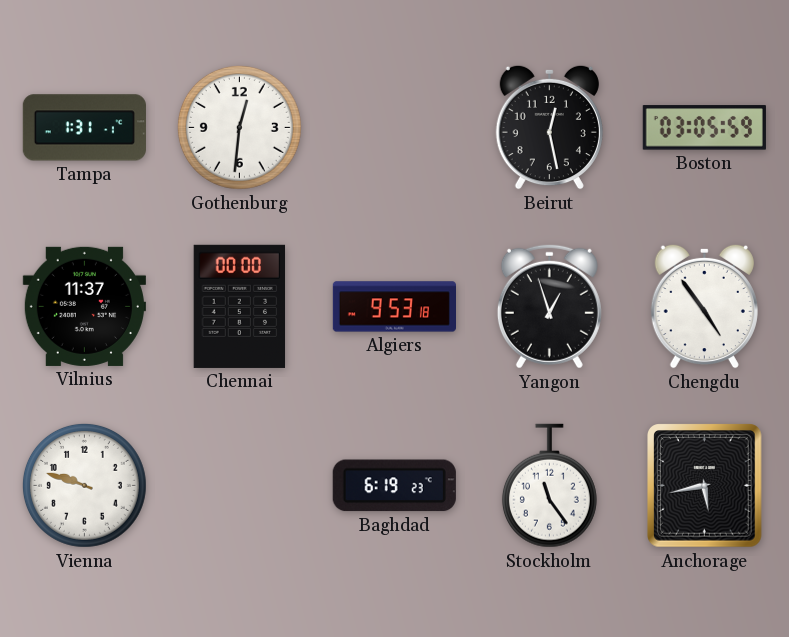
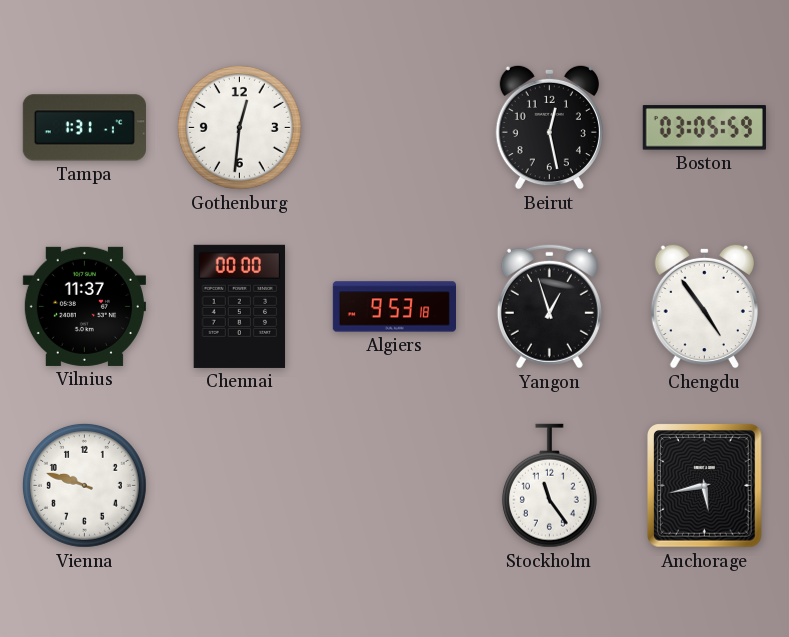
Baghdad: 6:19 -> none
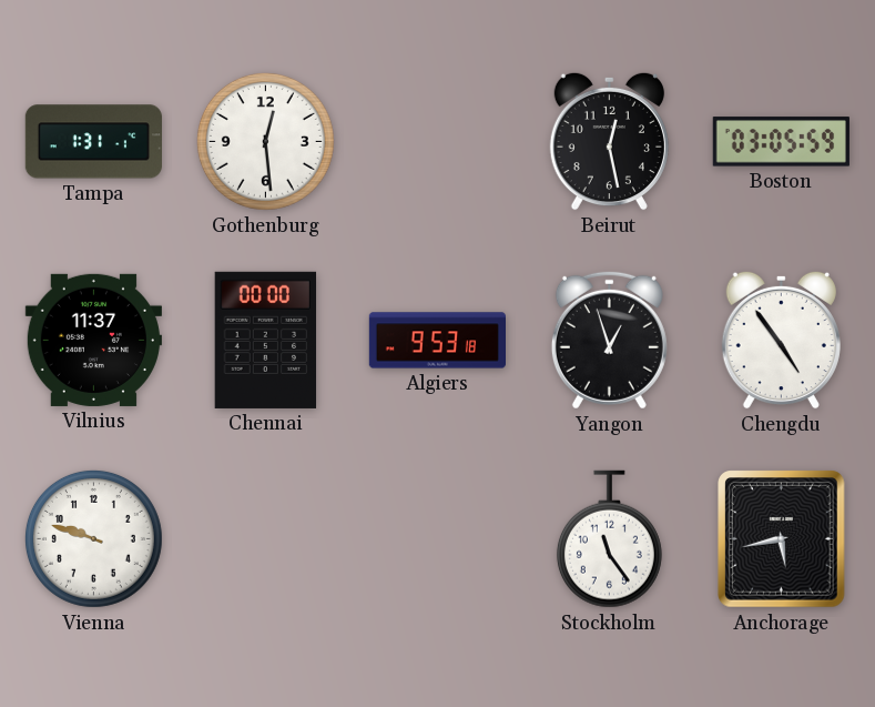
Gothenburg: 12:31 -> 12:29
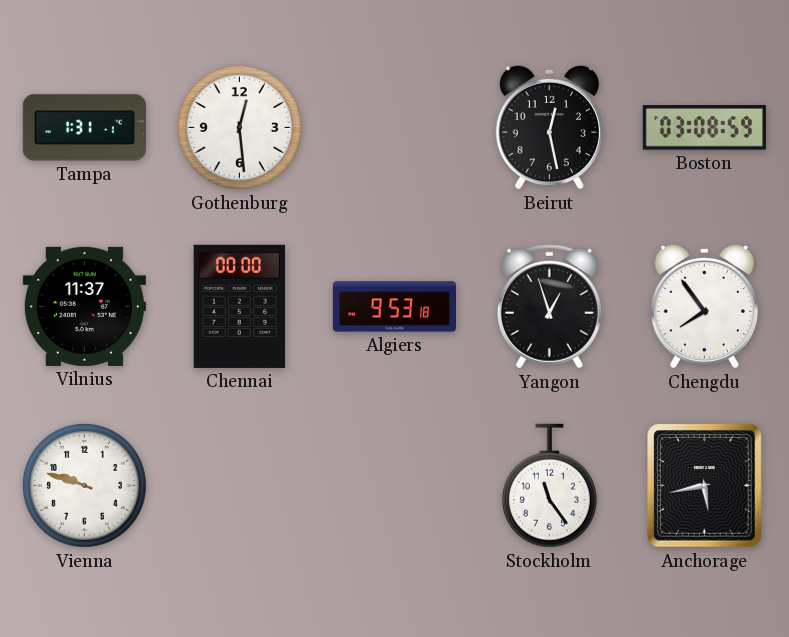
Boston: 03:05 -> 03:08
Chengdu: 4:54 -> 7:54
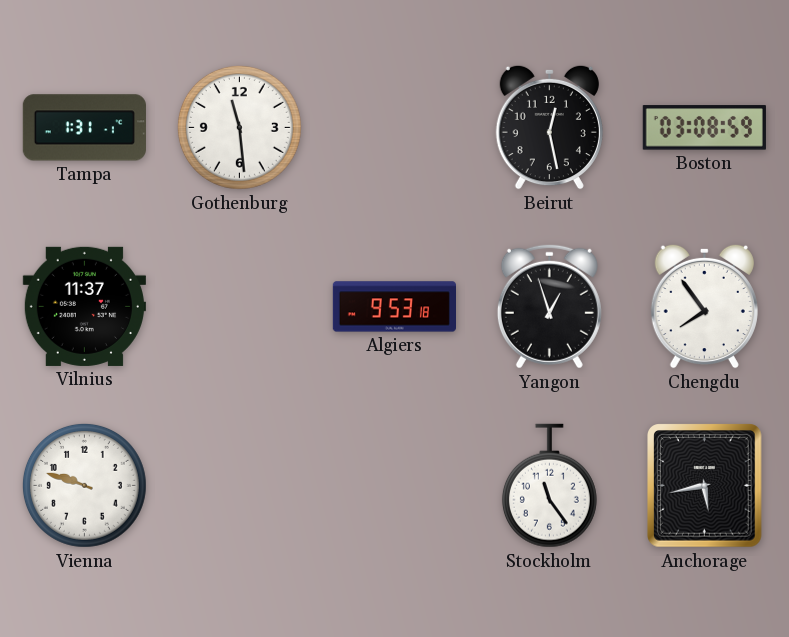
Gothenburg: 12:29 -> 11:29
Chennai: 00:00 -> none
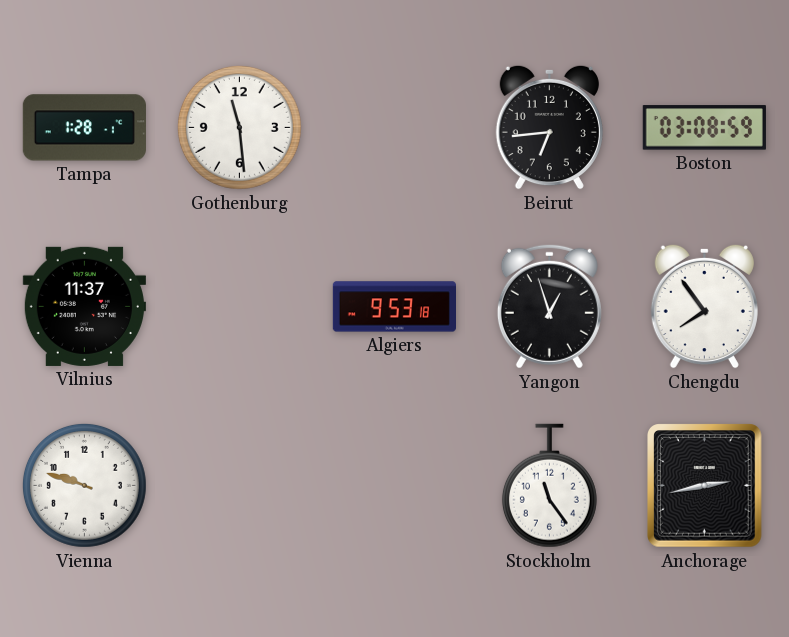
Tampa: 1:31 -> 1:28
Beirut: 12:28 -> 6:44
Anchorage: 5:43 -> 2:43
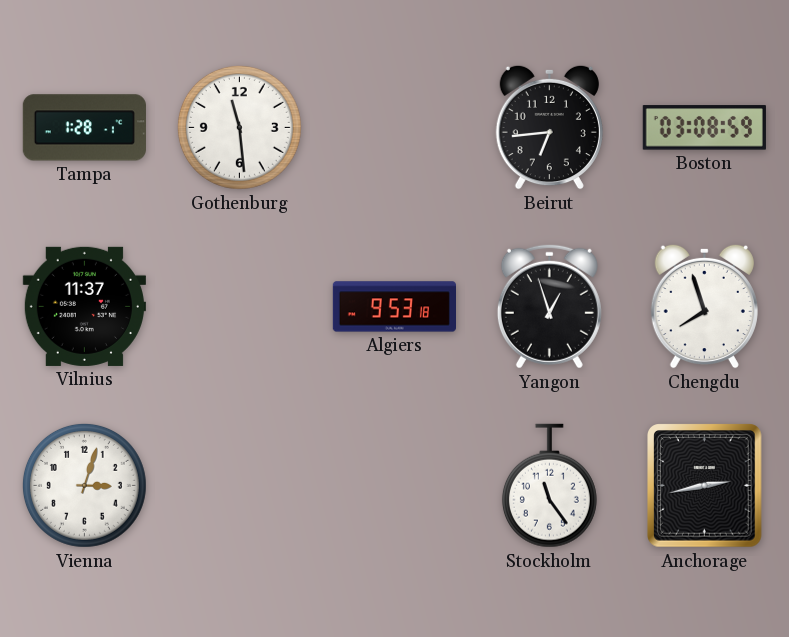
Chengdu: 7:54 -> 7:57
Vienna: 9:48 -> 3:03
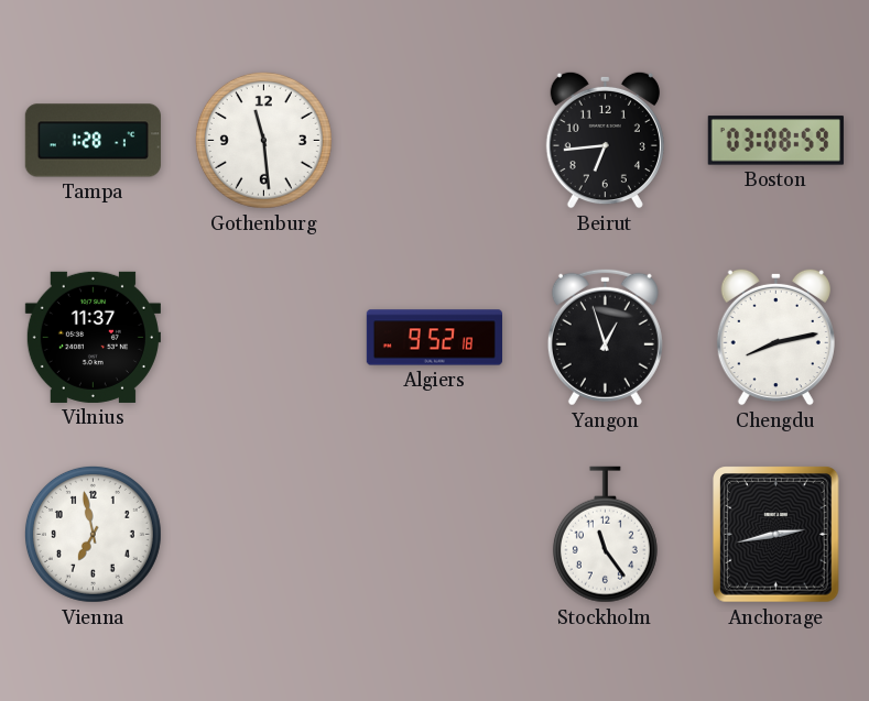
Algiers: 9:53 -> 9:52
Chengdu: 7:57 -> 8:13
Vienna: 3:03 -> 6:58
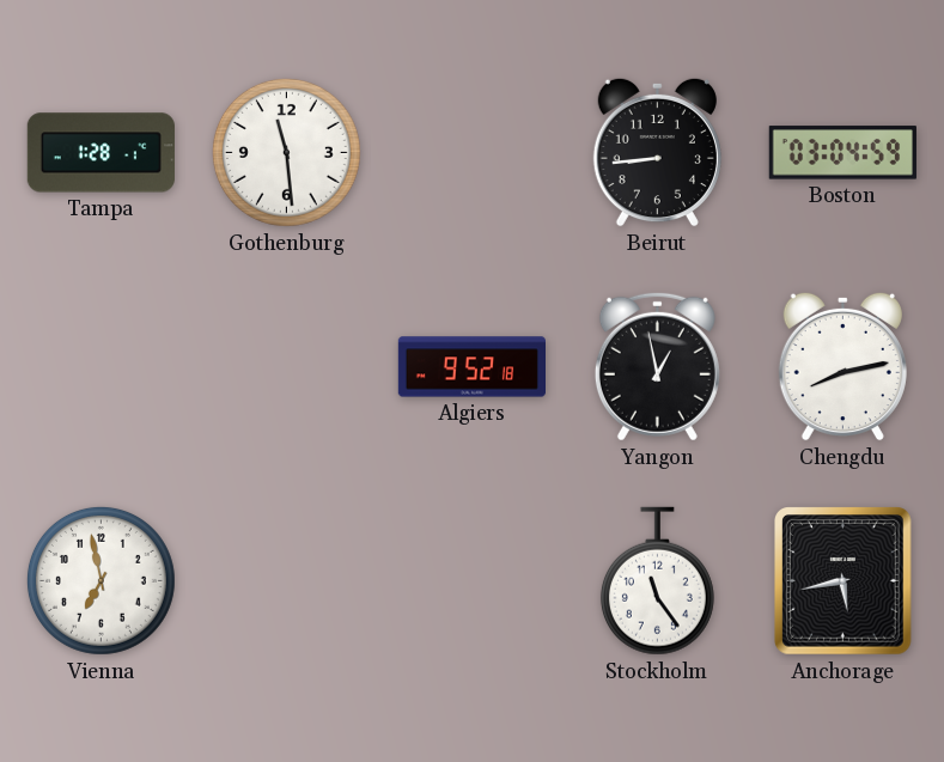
Beirut: 6:44 -> 8:44
Boston: 03:08 -> 03:04
Vilnius: 11:37 -> none
Yangon: 12:57 -> 12:58
Anchorage: 2:43 -> 5:43
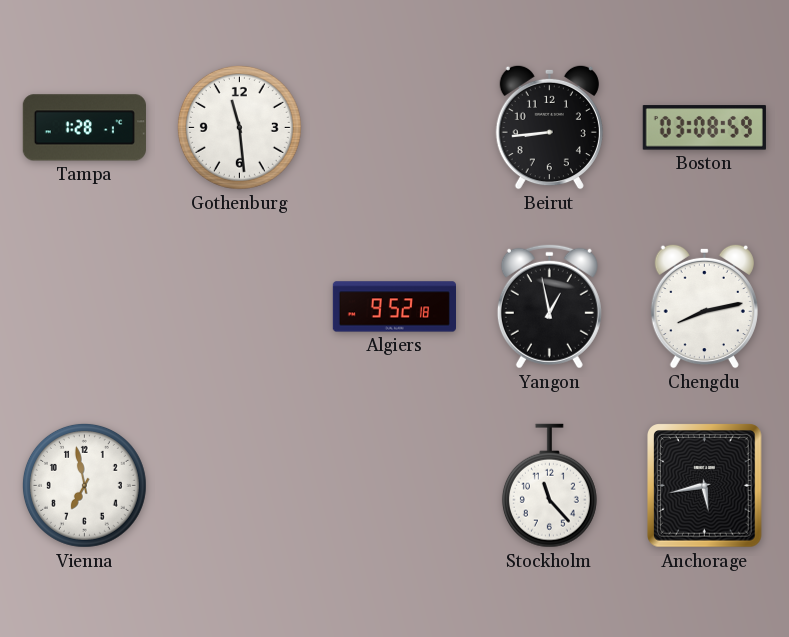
Boston: 03:04 -> 03:08
Stockholm: 11:24 -> 11:23
